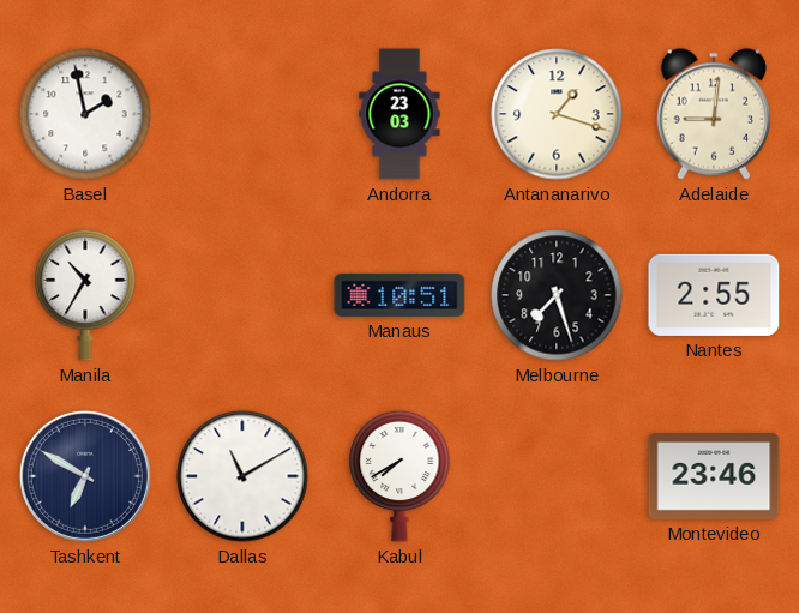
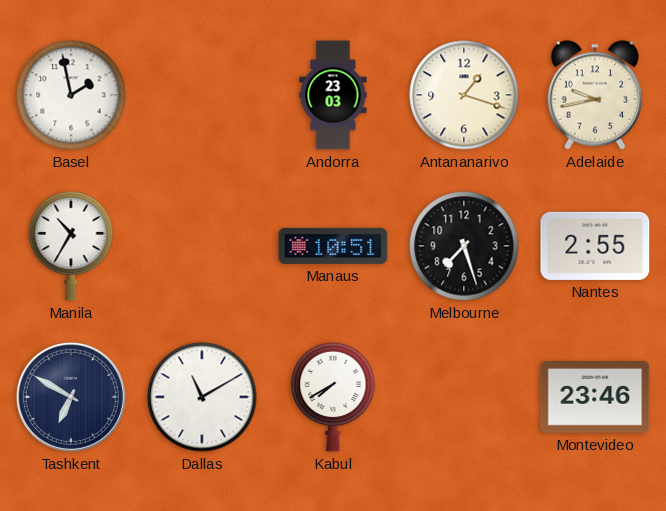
Adelaide: 9:01 -> 9:43
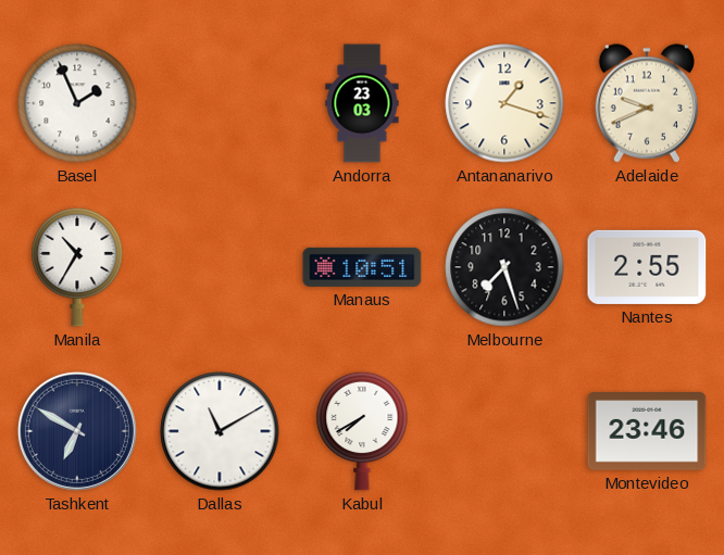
Basel: 1:58 -> 1:56
Adelaide: 9:43 -> 9:41
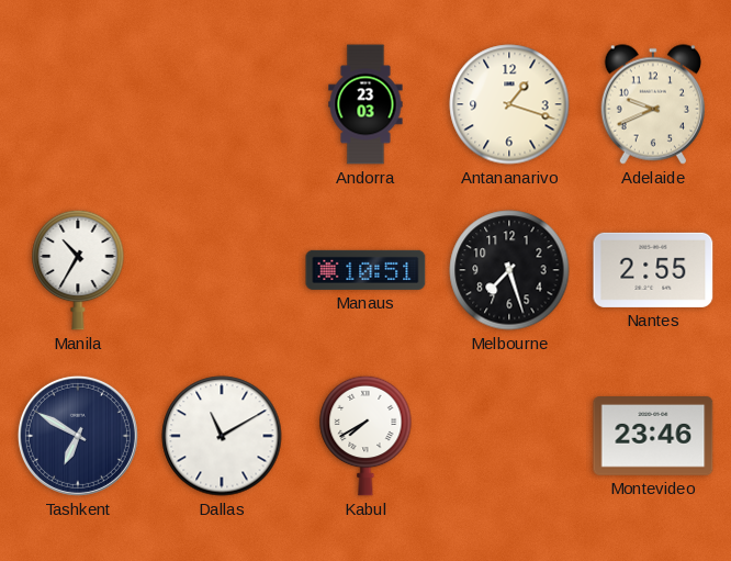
Basel: 1:56 -> none
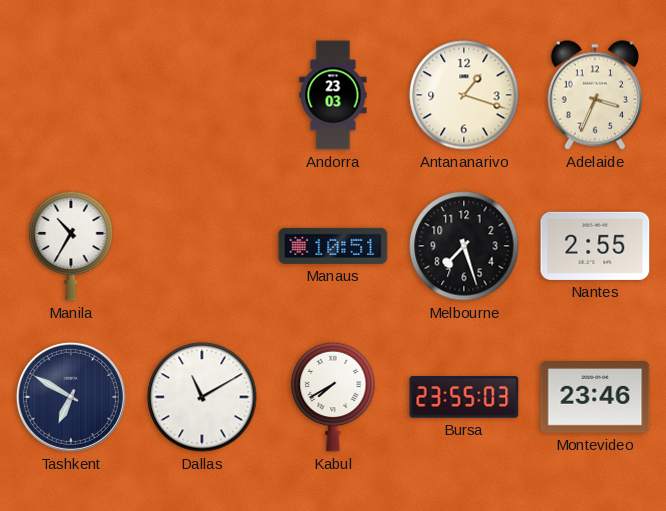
Adelaide: 9:41 -> 3:34
Bursa: none -> 23:55
